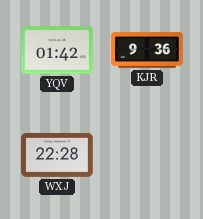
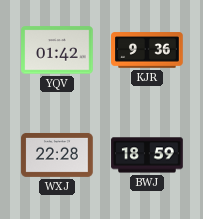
BWJ: none -> 18:59
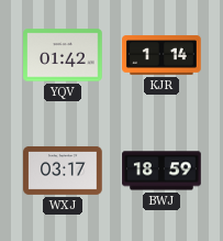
KJR: 9:36 -> 1:14
WXJ: 22:28 -> 03:17
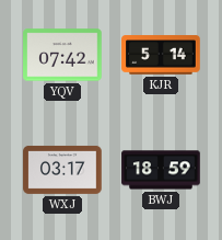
YQV: 01:42 -> 07:42
KJR: 1:14 -> 5:14
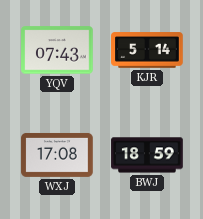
YQV: 07:42 -> 07:43
WXJ: 03:17 -> 17:08
